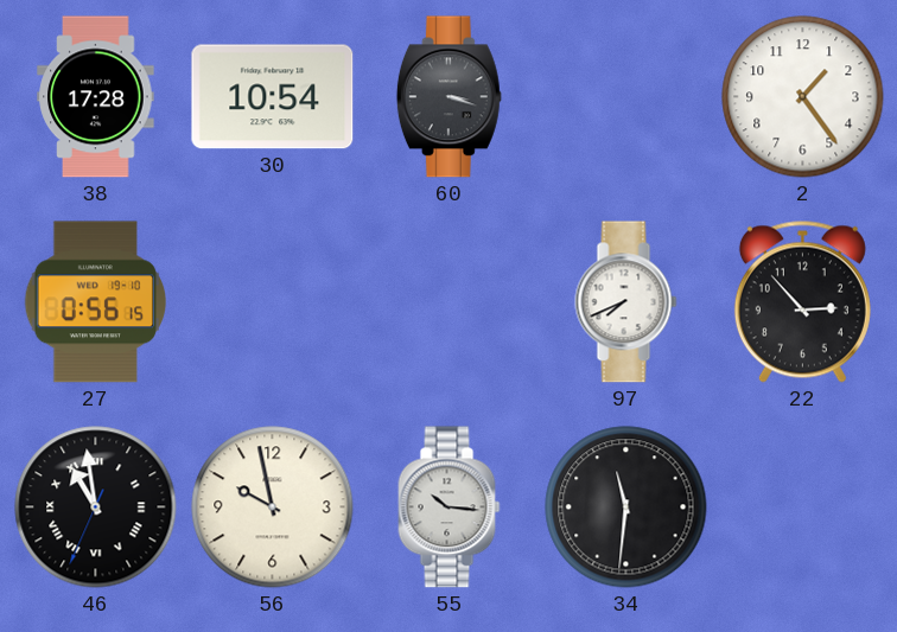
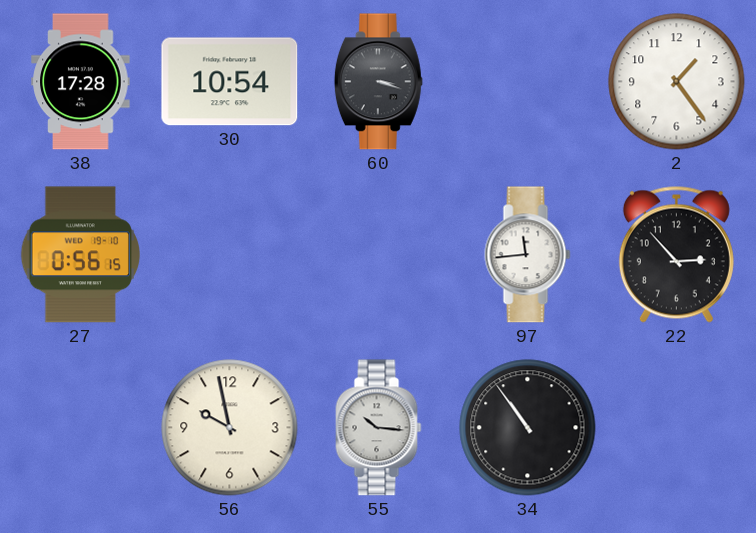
97: 7:41 -> 11:44
46: 10:58 -> none
34: 11:31 -> 10:54
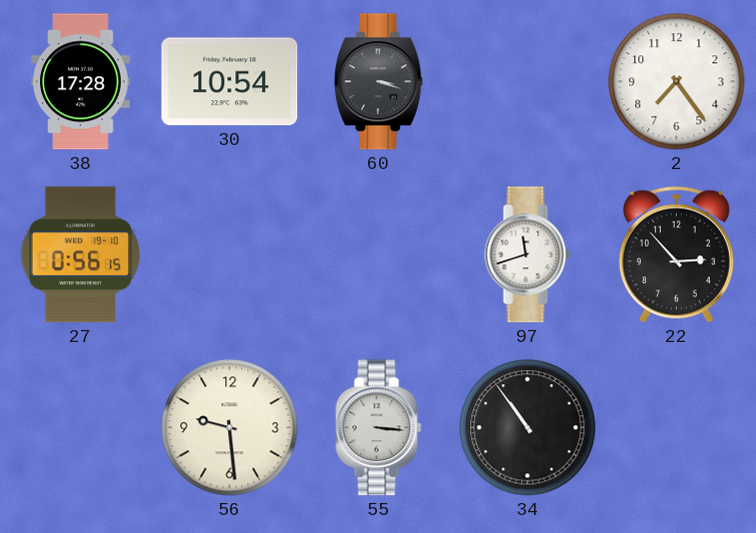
2: 1:24 -> 7:24
97: 11:44 -> 11:42
56: 9:58 -> 9:29
55: 10:16 -> 3:16
